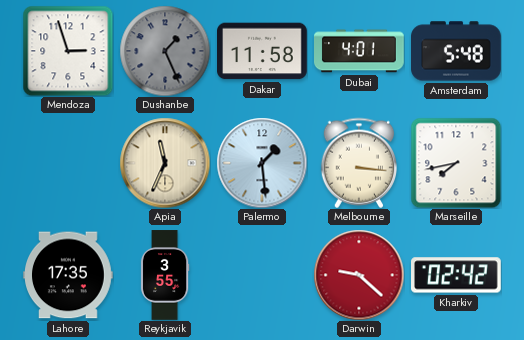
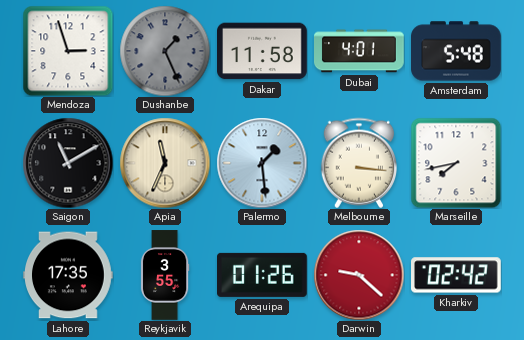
Saigon: none -> 11:10
Arequipa: none -> 01:26
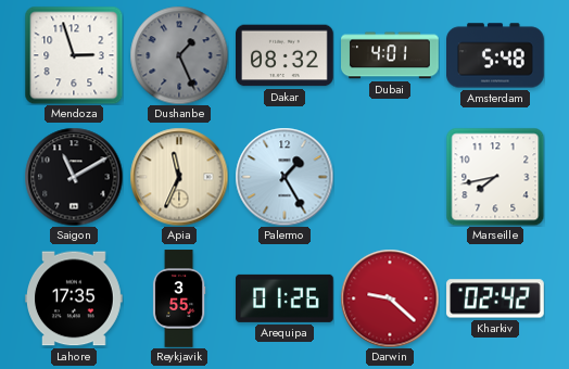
Dakar: 11:58 -> 08:32
Palermo: 1:29 -> 1:25
Melbourne: 3:16 -> none
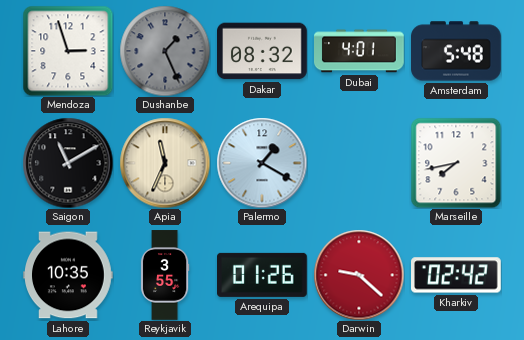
Palermo: 1:25 -> 1:20
Lahore: 17:35 -> 10:35
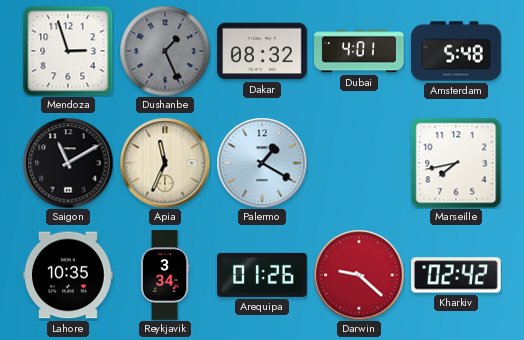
Reykjavik: 3:55 -> 3:34
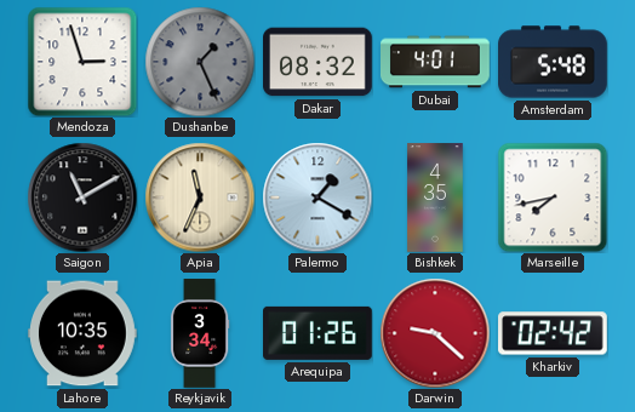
Bishkek: none -> 4:35
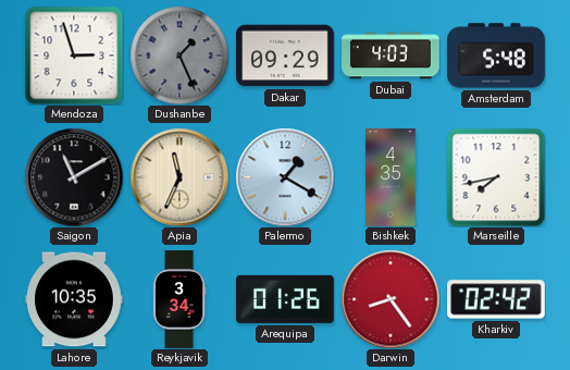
Dakar: 08:32 -> 09:29
Dubai: 4:01 -> 4:03
Darwin: 9:22 -> 8:24
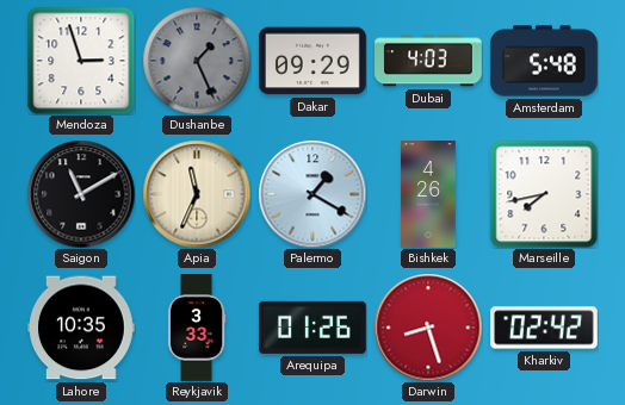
Bishkek: 4:35 -> 4:26
Reykjavik: 3:34 -> 3:33
Darwin: 8:24 -> 8:27
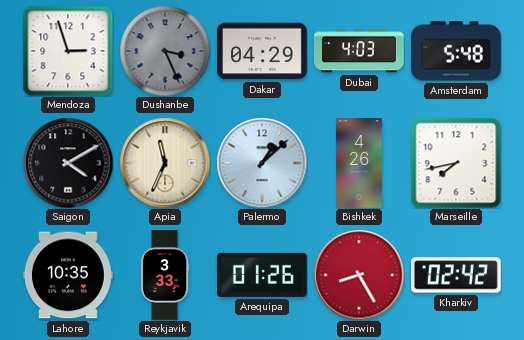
Dushanbe: 1:26 -> 3:26
Dakar: 09:29 -> 04:29
Saigon: 11:10 -> 4:10
Palermo: 1:20 -> 1:08
Darwin: 8:27 -> 8:25
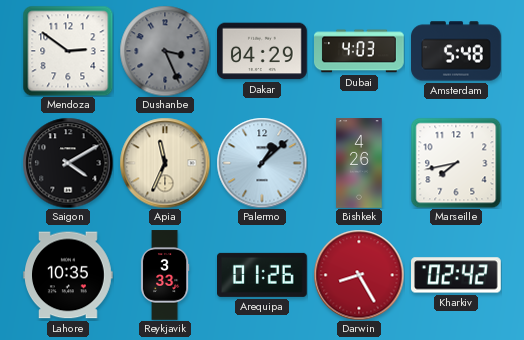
Mendoza: 2:57 -> 2:51
